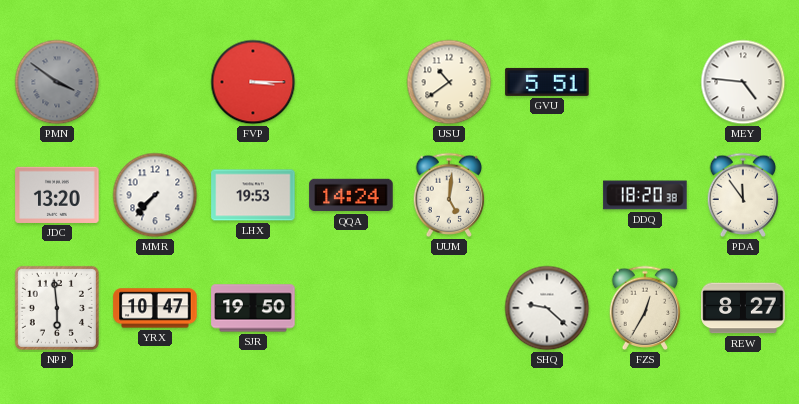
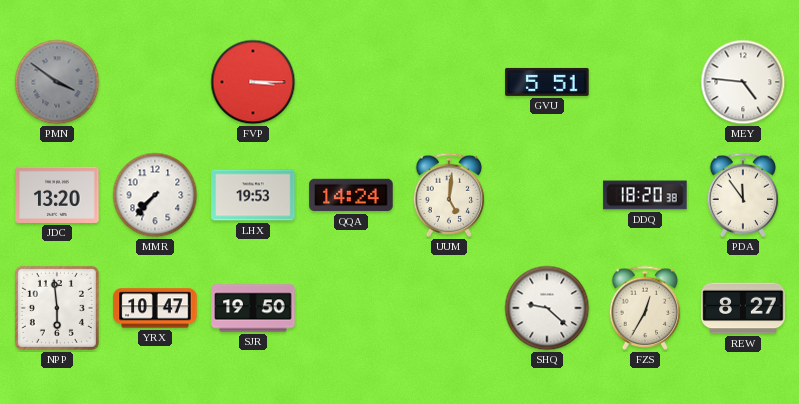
USU: 10:39 -> none
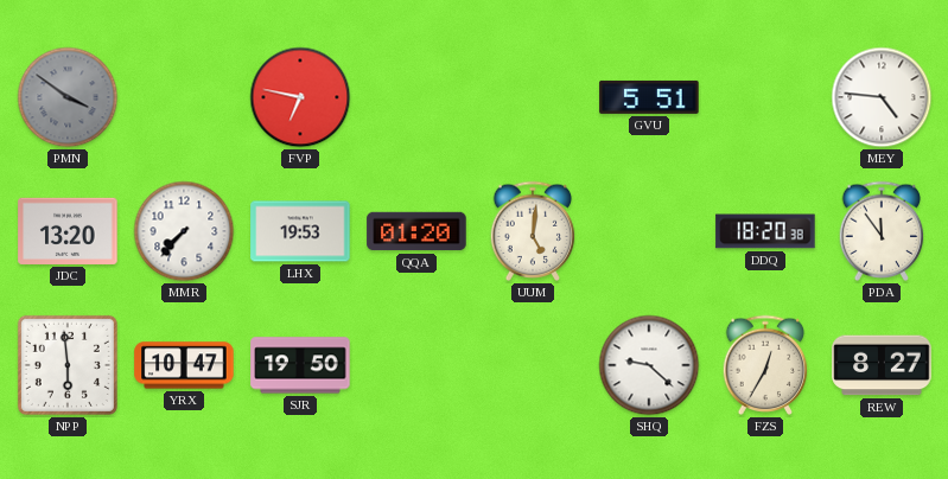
FVP: 3:15 -> 6:47
QQA: 14:24 -> 01:20
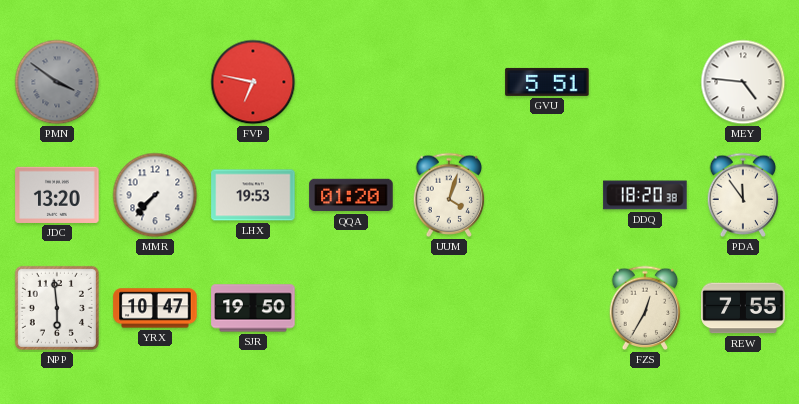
UUM: 5:01 -> 4:03
SHQ: 9:22 -> none
REW: 8:27 -> 7:55
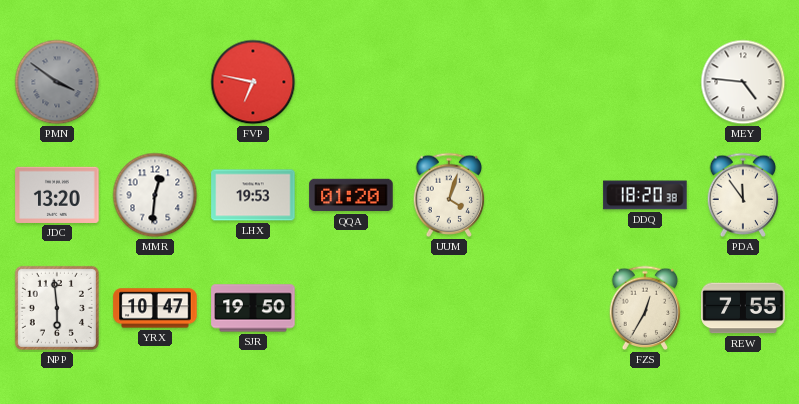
GVU: 5:51 -> none
MMR: 7:37 -> 12:31
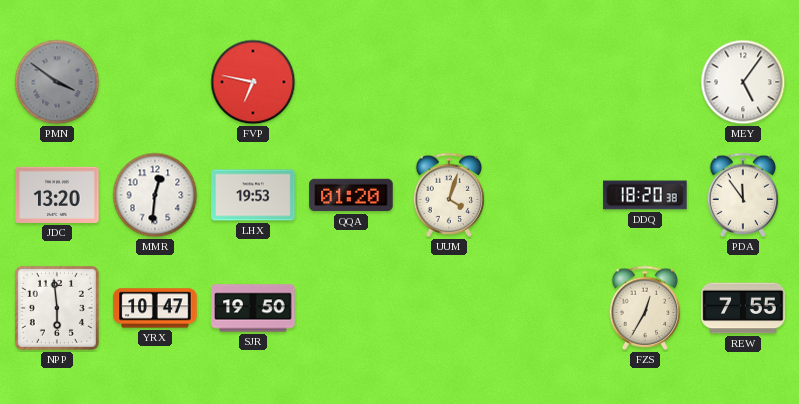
MEY: 4:46 -> 5:06
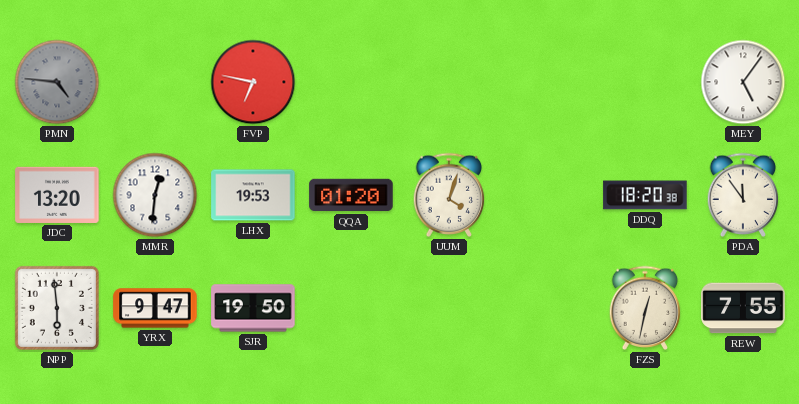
PMN: 3:51 -> 4:46
YRX: 10:47 -> 9:47
FZS: 12:35 -> 12:32
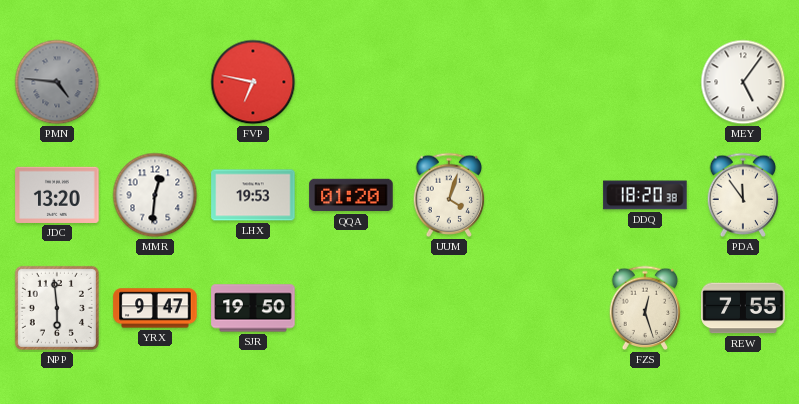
FZS: 12:32 -> 12:27
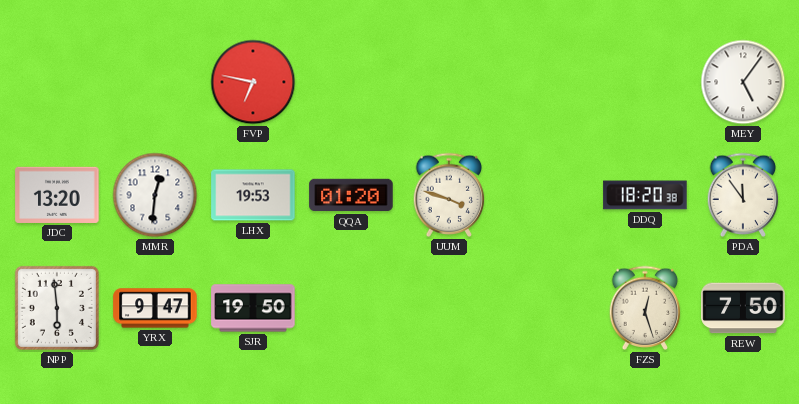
PMN: 4:46 -> none
UUM: 4:03 -> 3:48
REW: 7:55 -> 7:50
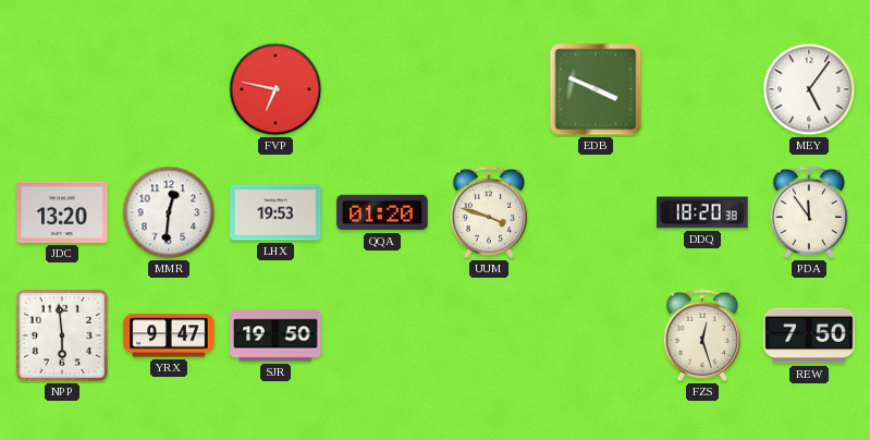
EDB: none -> 3:49
